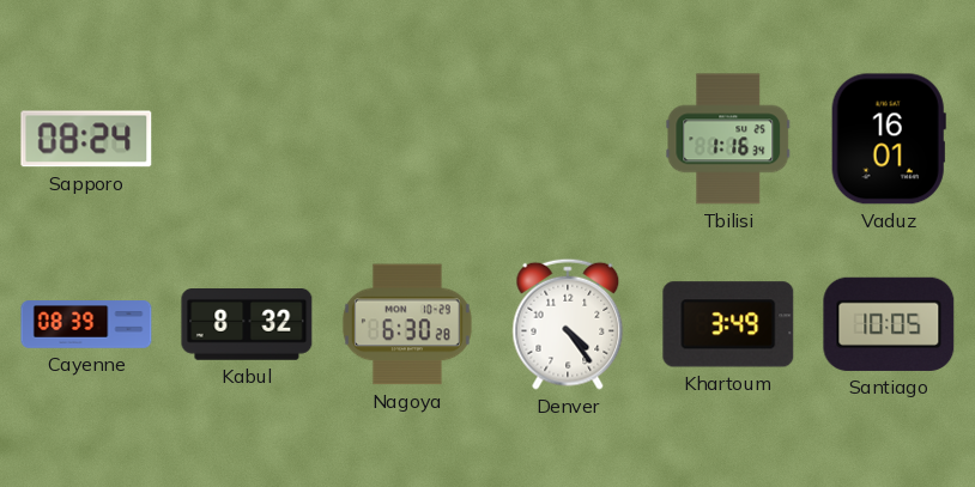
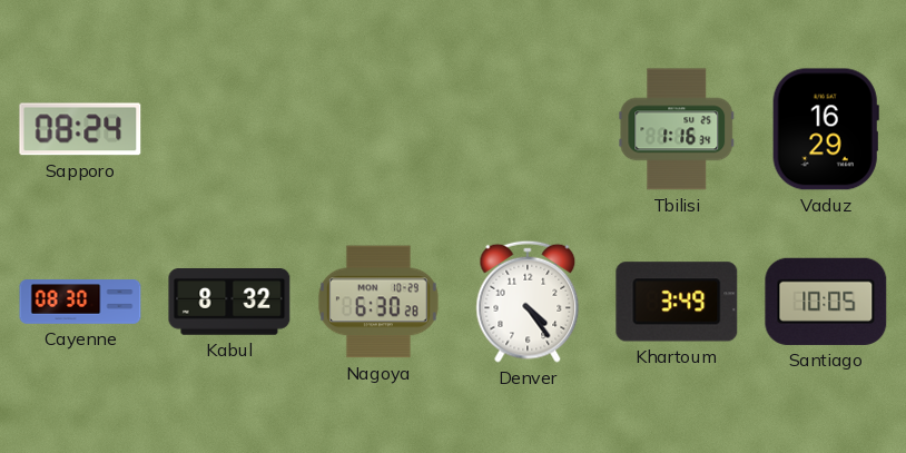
Vaduz: 16:01 -> 16:29
Cayenne: 08:39 -> 08:30
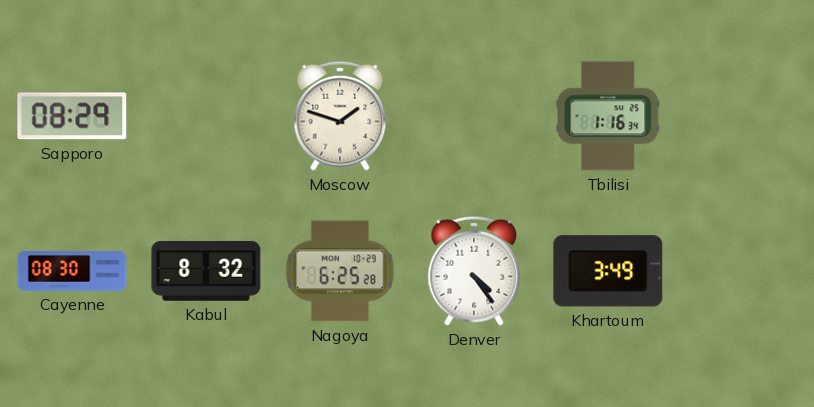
Sapporo: 08:24 -> 08:29
Moscow: none -> 1:48
Vaduz: 16:29 -> none
Nagoya: 6:30 -> 6:25
Santiago: 10:05 -> none
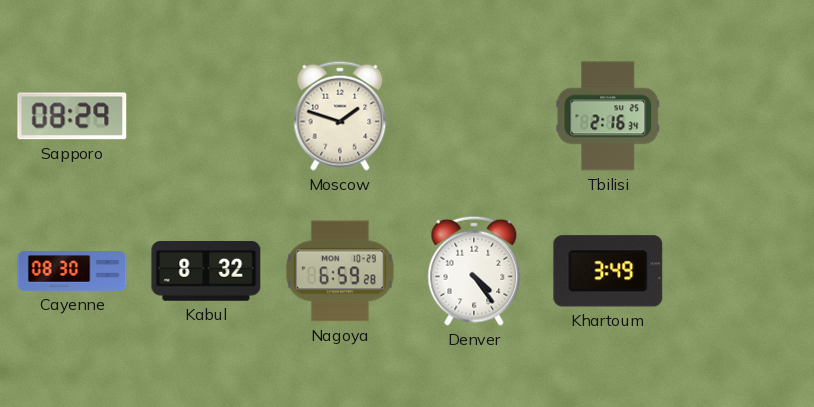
Tbilisi: 1:16 -> 2:16
Nagoya: 6:25 -> 6:59
